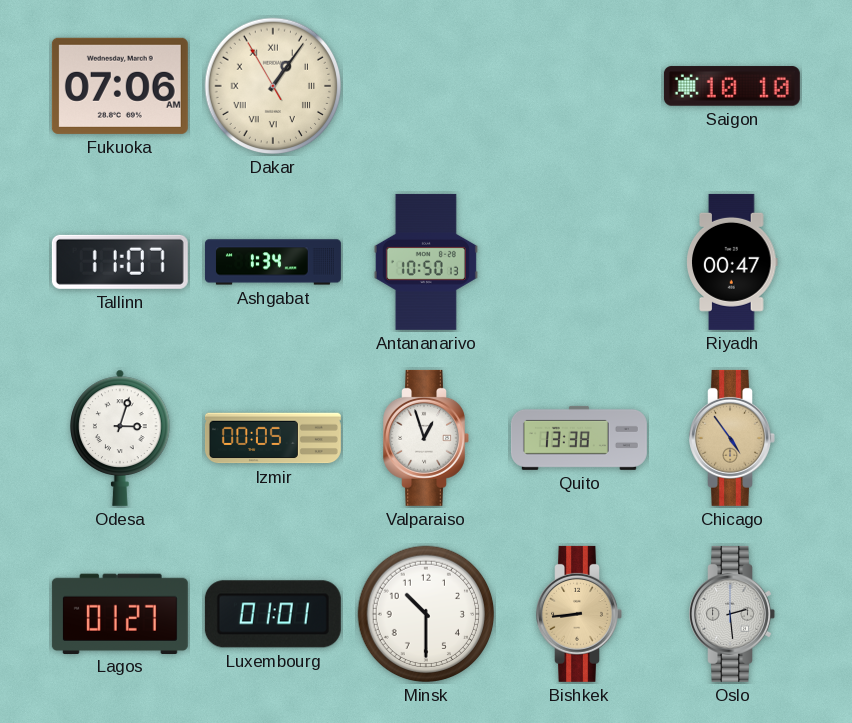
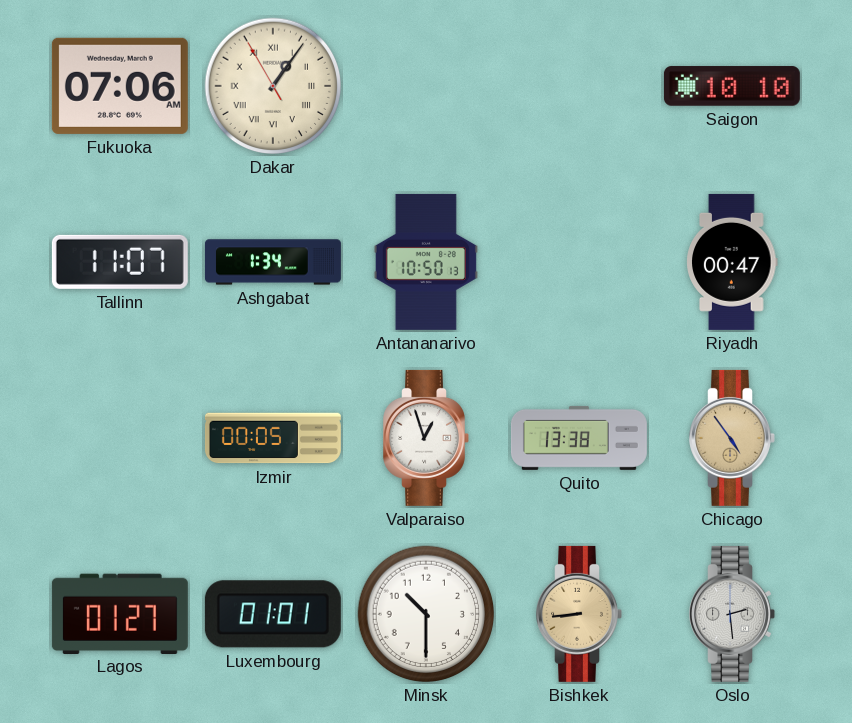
Odesa: 3:03 -> none
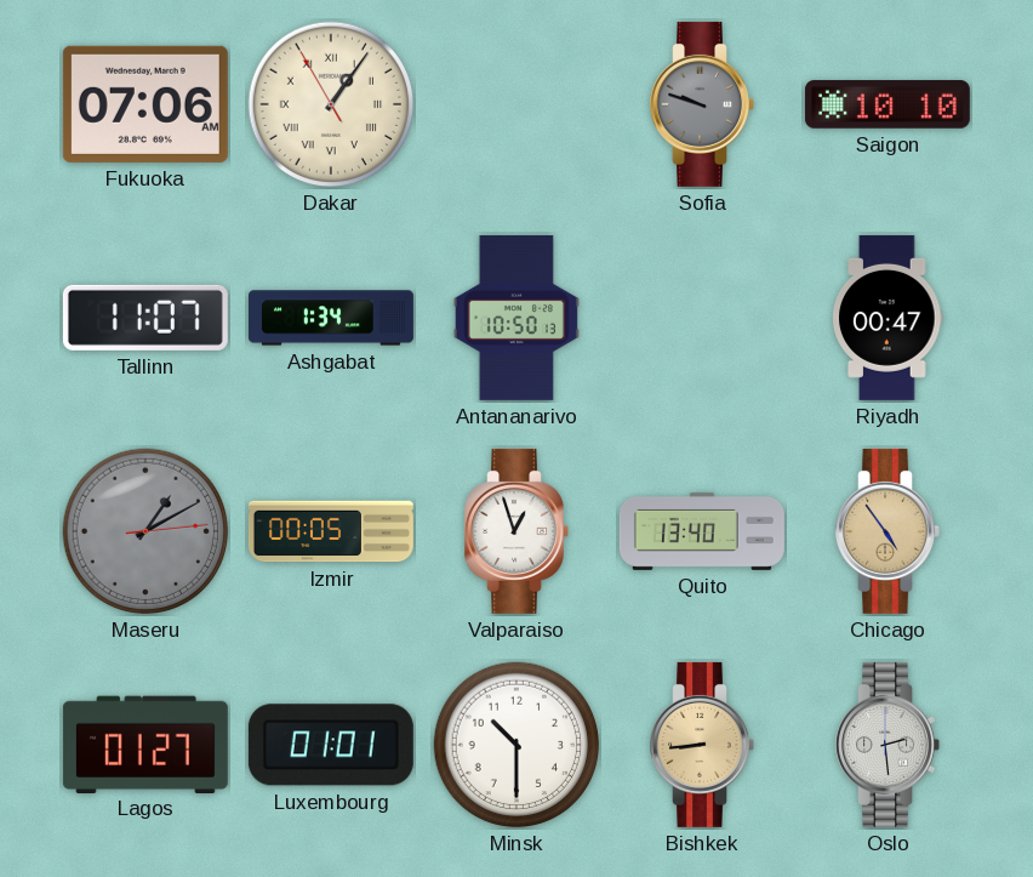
Sofia: none -> 9:48
Maseru: none -> 1:10
Quito: 13:38 -> 13:40
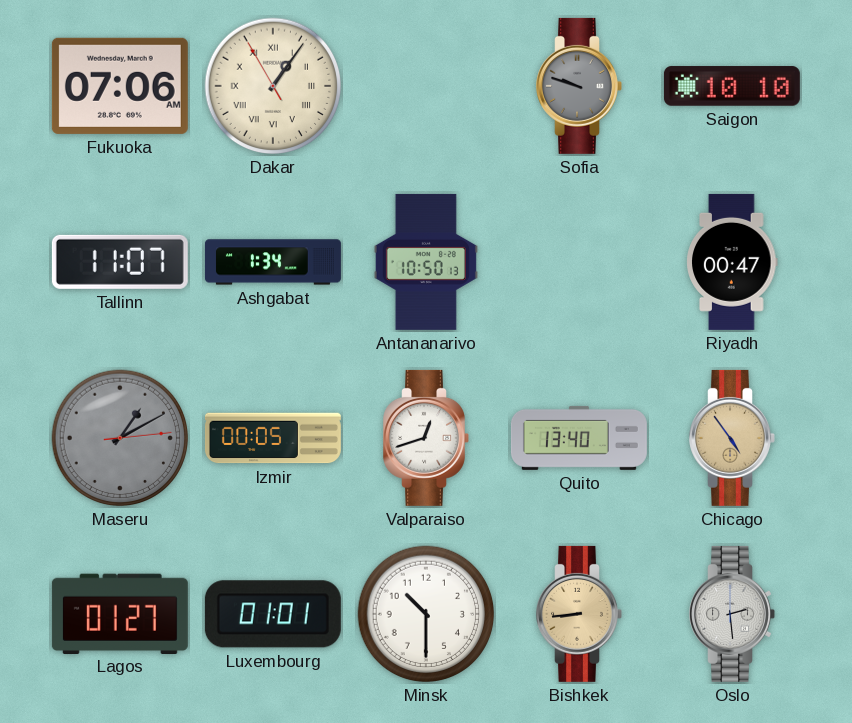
Valparaiso: 12:57 -> 12:42
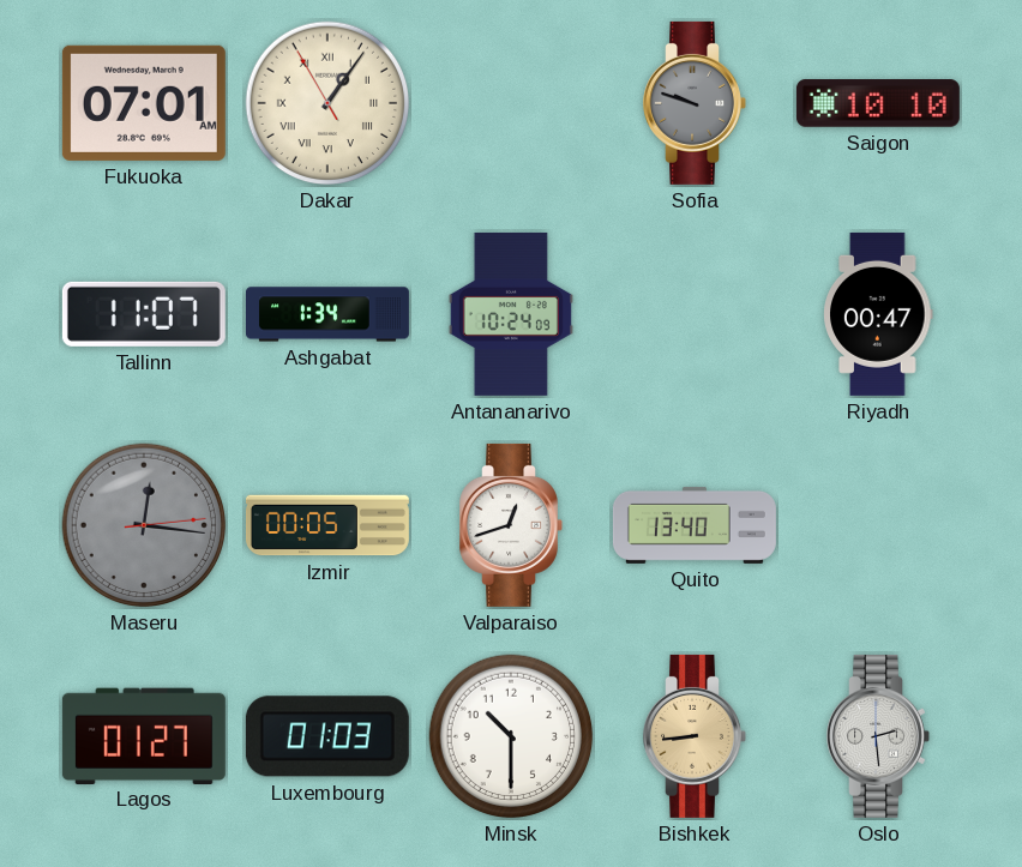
Fukuoka: 07:06 -> 07:01
Antananarivo: 10:50 -> 10:24
Maseru: 1:10 -> 12:16
Chicago: 4:54 -> none
Luxembourg: 01:01 -> 01:03
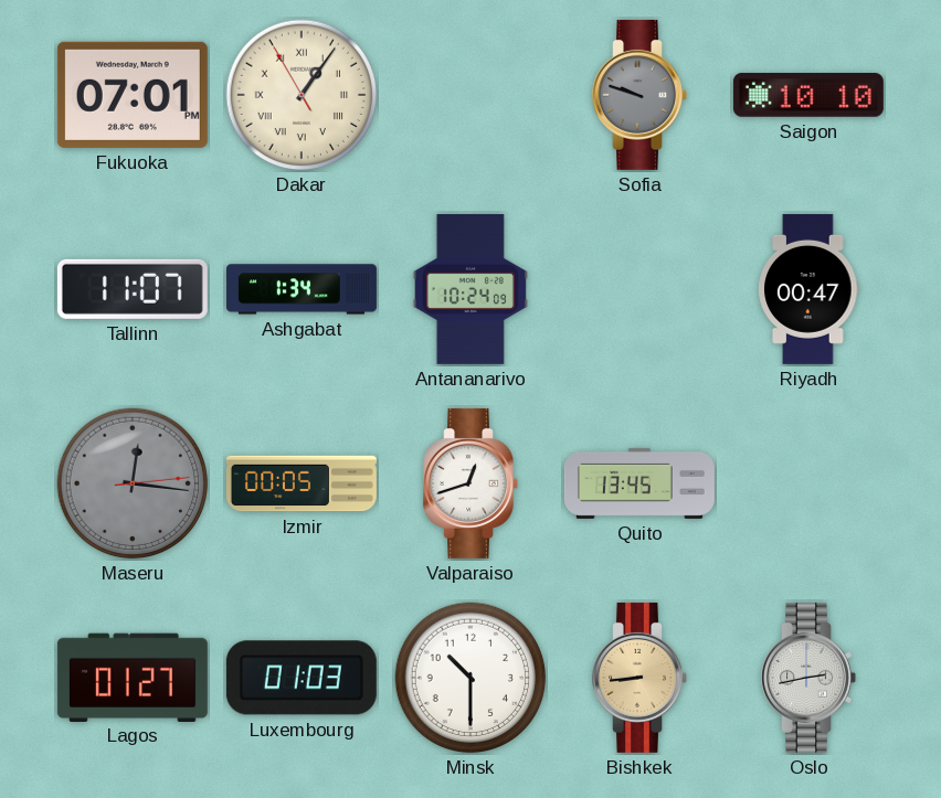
Fukuoka: 07:01 AM -> 07:01 PM
Quito: 13:40 -> 13:45
Oslo: 2:29 -> 2:43
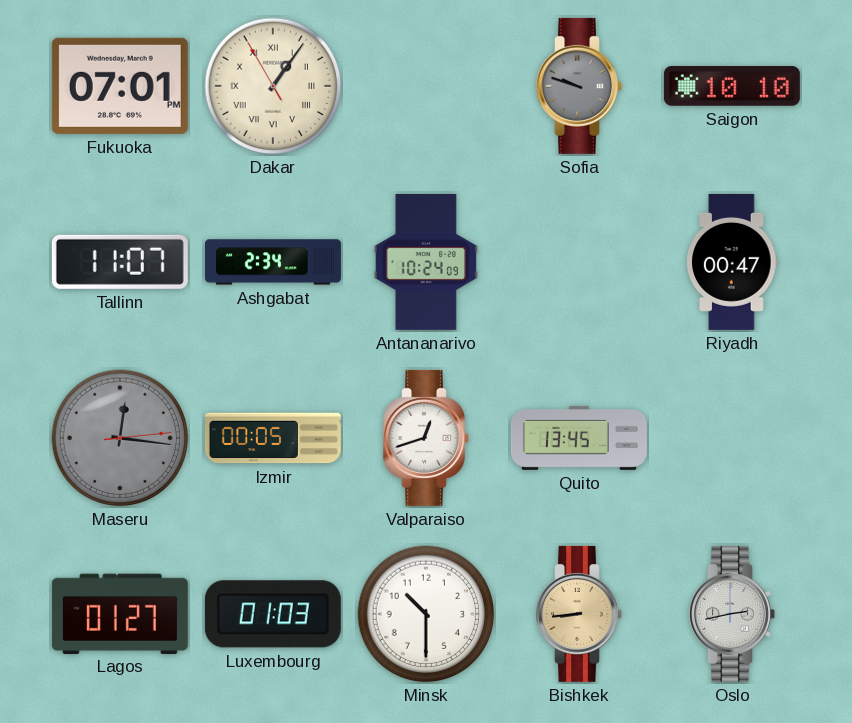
Ashgabat: 1:34 -> 2:34
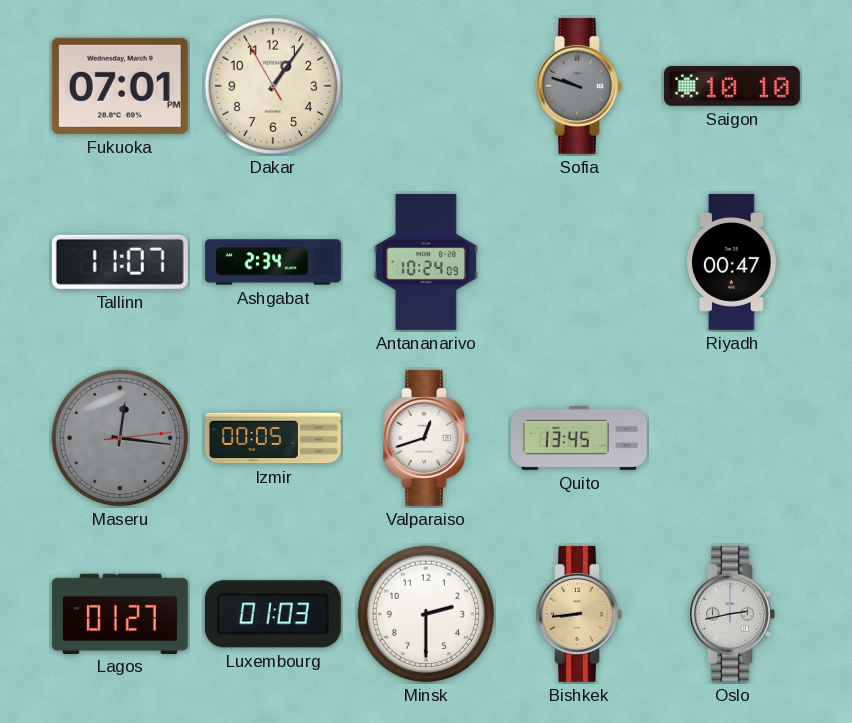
Dakar numerals: Roman -> Arabic
Minsk: 10:30 -> 2:30
